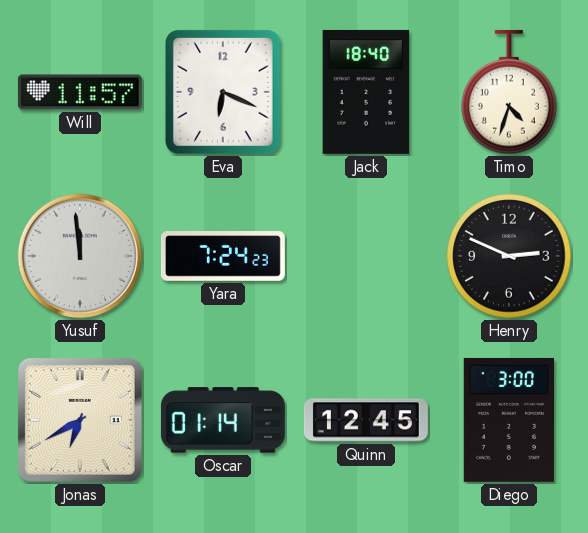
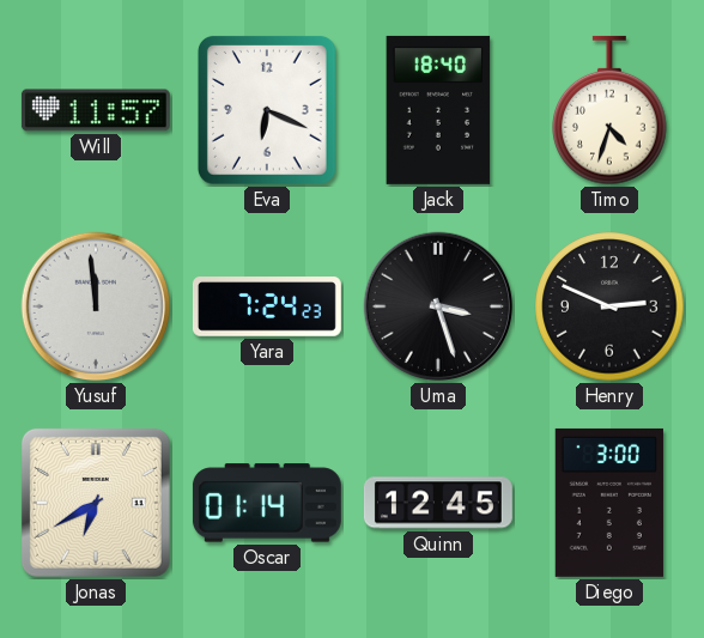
Uma: none -> 3:27
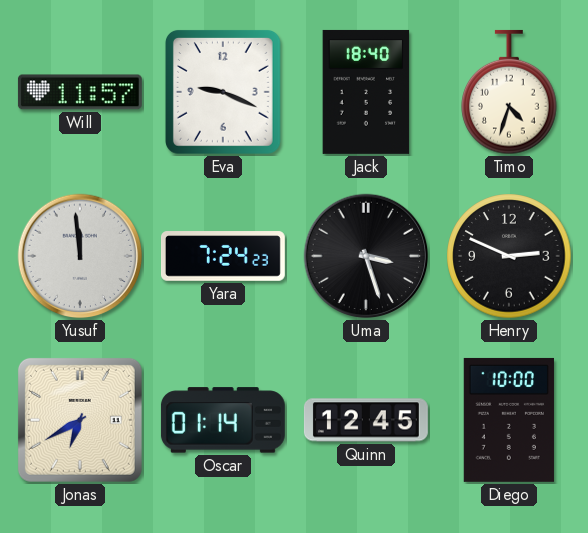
Eva: 6:19 -> 9:19
Diego: 3:00 -> 10:00
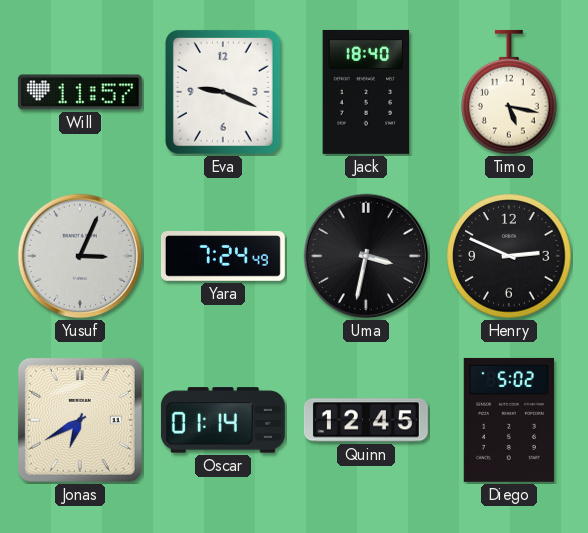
Timo: 4:33 -> 5:17
Yusuf: 11:59 -> 3:04
Yara: 7:24:23 -> 7:24:49
Uma: 3:27 -> 3:32
Diego: 10:00 -> 5:02
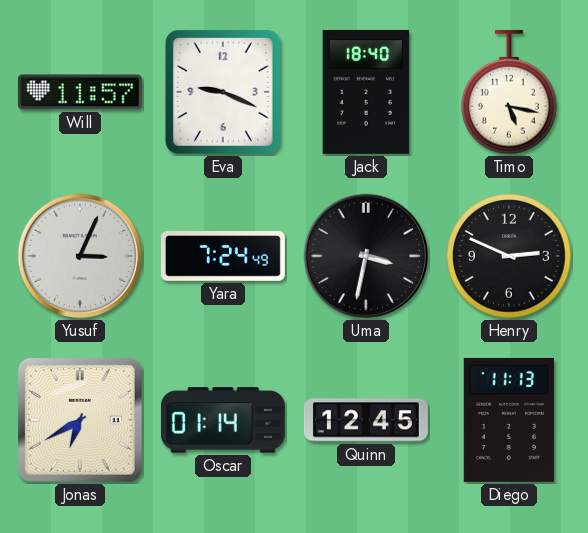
Diego: 5:02 -> 11:13
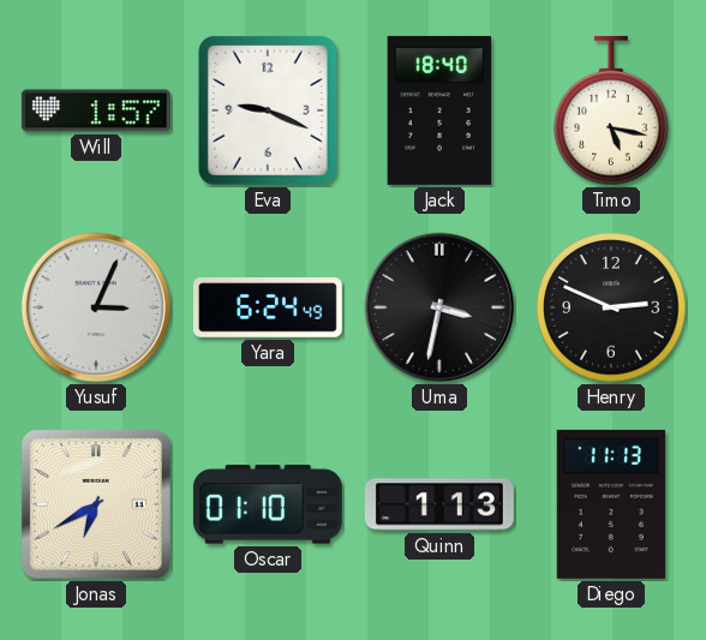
Will: 11:57 -> 1:57
Yara: 7:24 -> 6:24
Oscar: 01:14 -> 01:10
Quinn: 12:45 -> 1:13
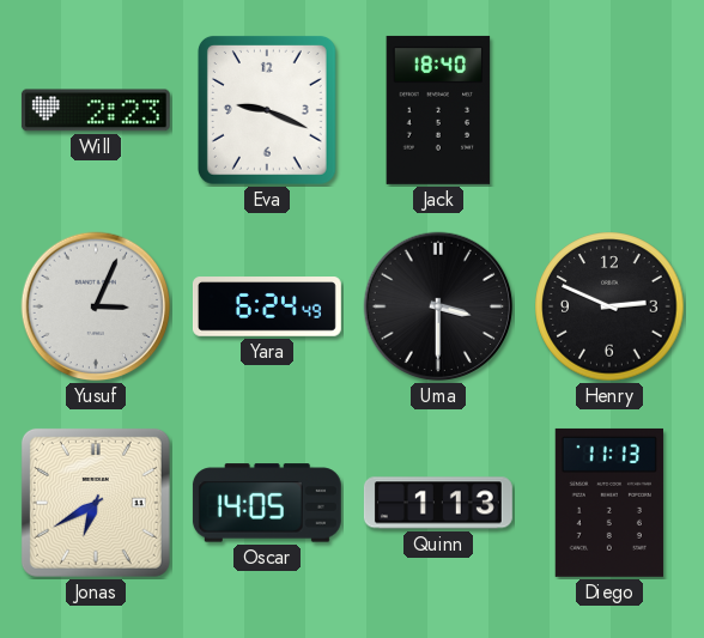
Will: 1:57 -> 2:23
Timo: 5:17 -> none
Uma: 3:32 -> 3:30
Oscar: 01:10 -> 14:05
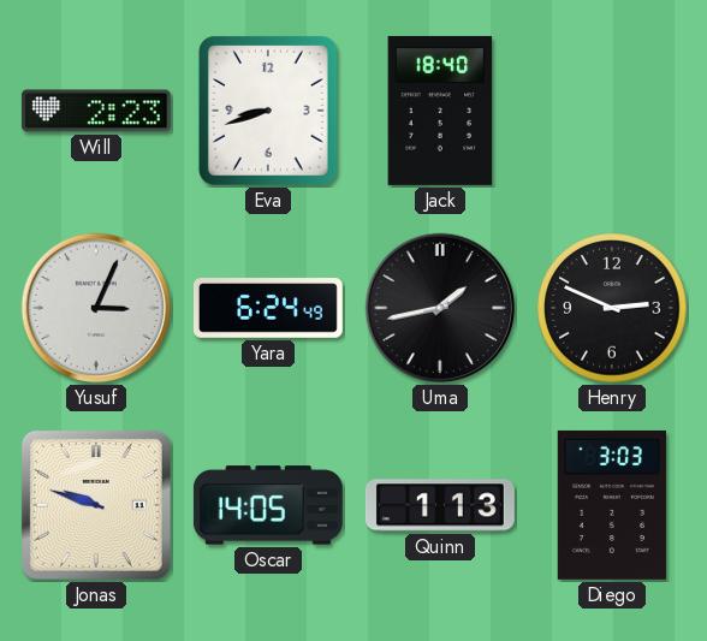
Eva: 9:19 -> 8:42
Uma: 3:30 -> 1:43
Jonas: 6:40 -> 9:48
Diego: 11:13 -> 3:03
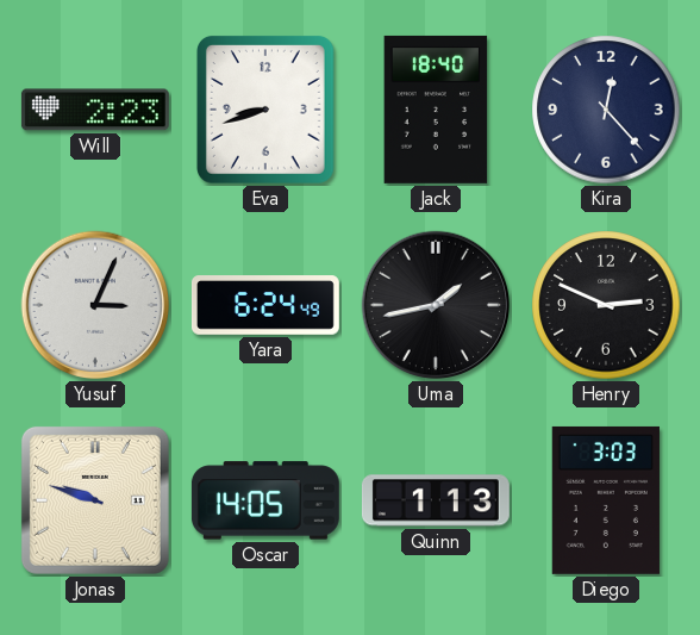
Kira: none -> 12:23
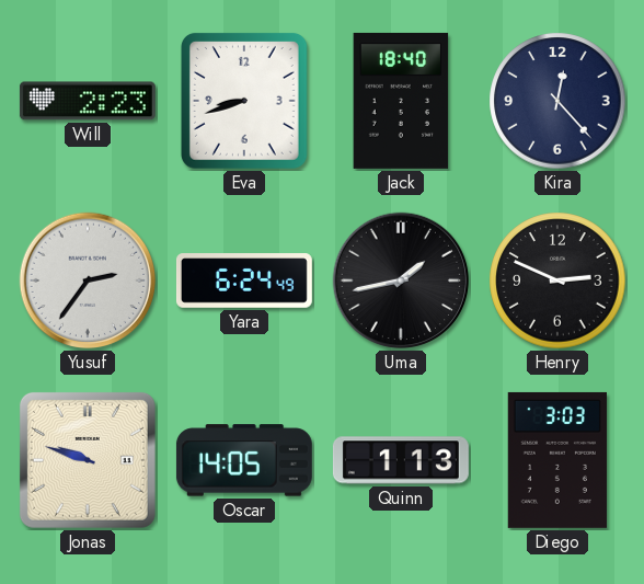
Yusuf: 3:04 -> 2:36
